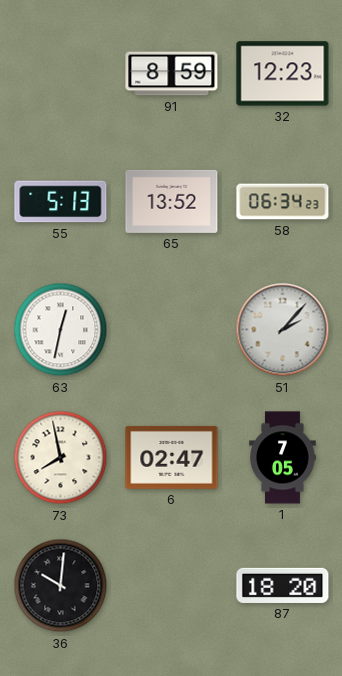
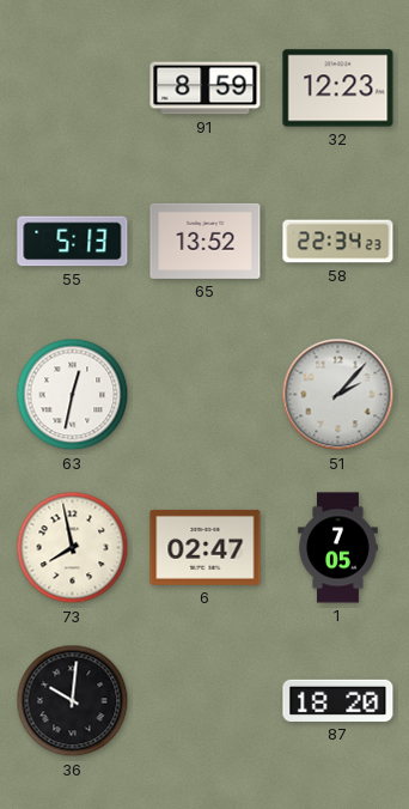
58: 06:34 -> 22:34
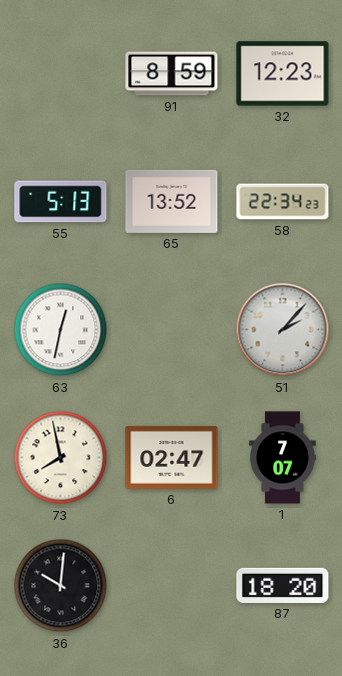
1: 7:05 -> 7:07
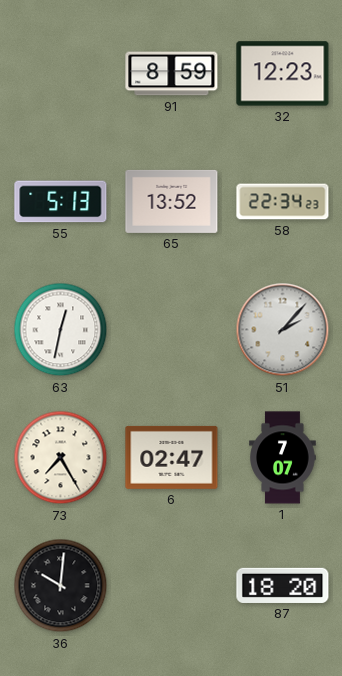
73: 7:58 -> 7:25
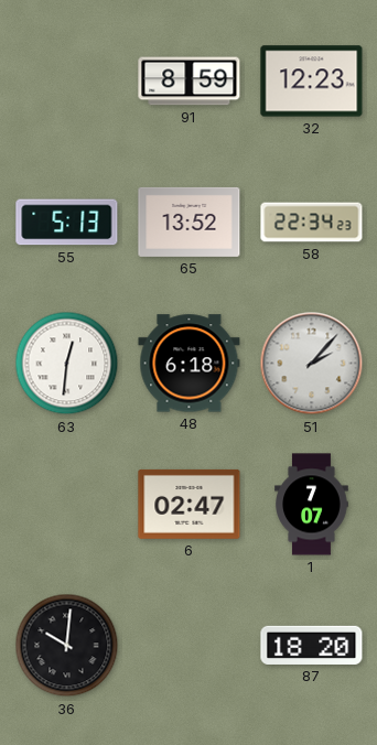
63: 12:32 -> 12:31
48: none -> 6:18
73: 7:25 -> none
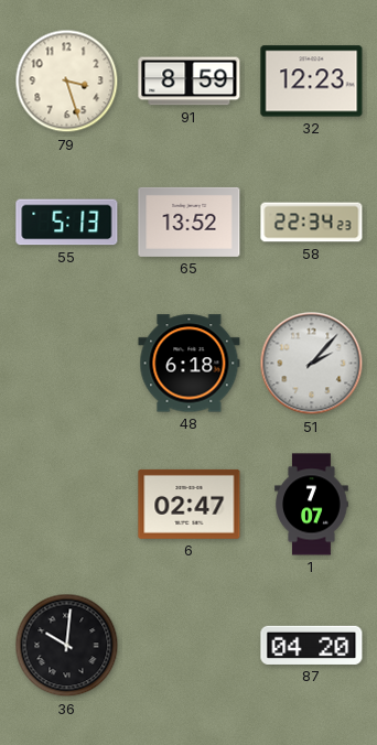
79: none -> 3:27
63: 12:31 -> none
87: 18:20 -> 04:20
